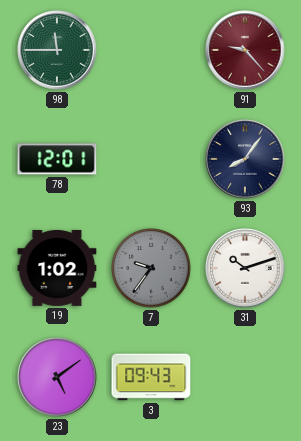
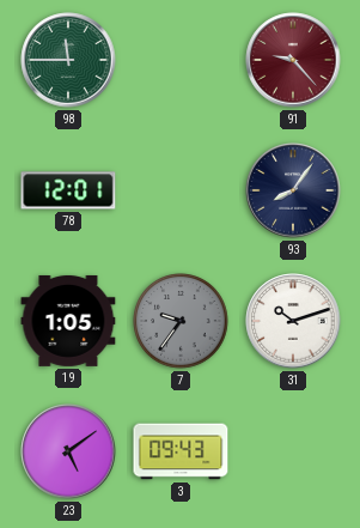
19: 1:02 -> 1:05
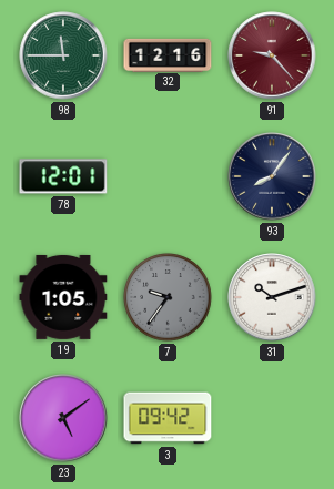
32: none -> 12:16
3: 09:43 -> 09:42
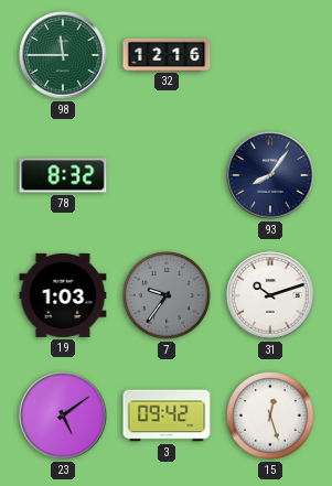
91: 9:23 -> none
78: 12:01 -> 8:32
19: 1:05 -> 1:03
15: none -> 12:27
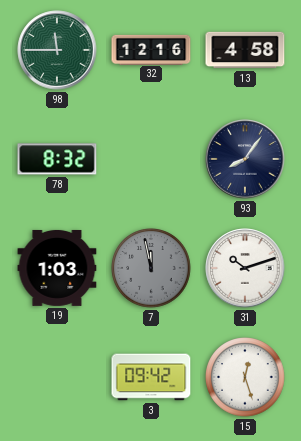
13: none -> 4:58
7: 9:36 -> 11:58
23: 5:09 -> none
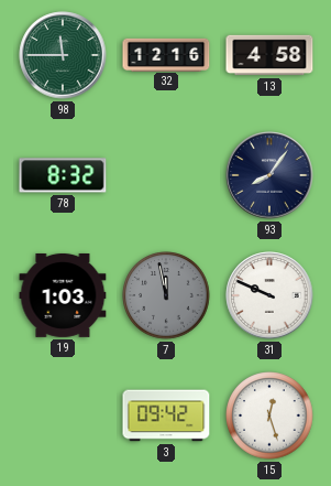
31: 10:12 -> 9:49
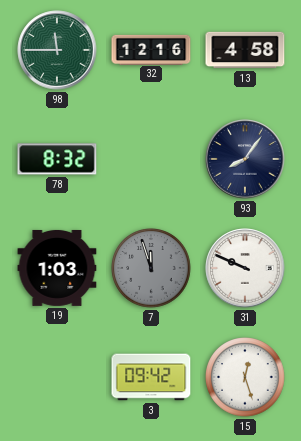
7: 11:58 -> 11:57
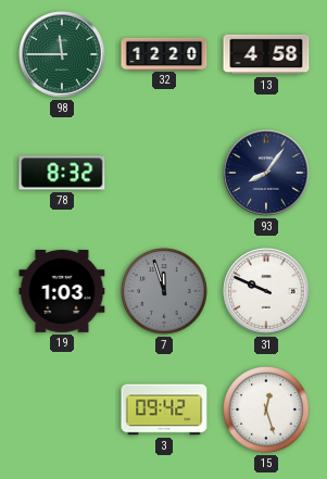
32: 12:16 -> 12:20
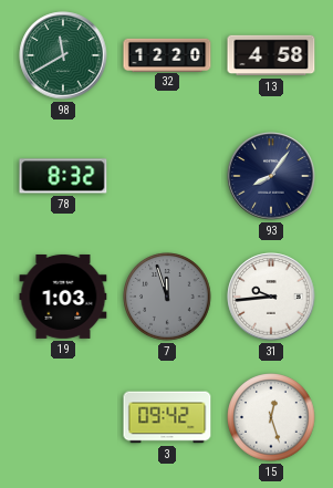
98: 11:45 -> 11:40
31: 9:49 -> 9:44
